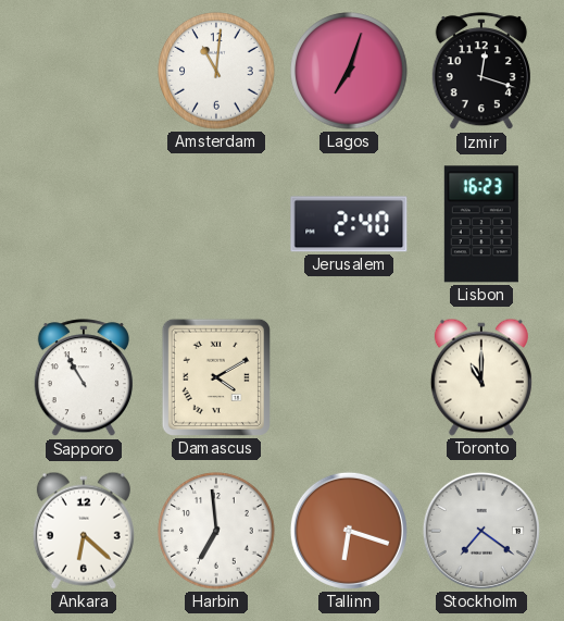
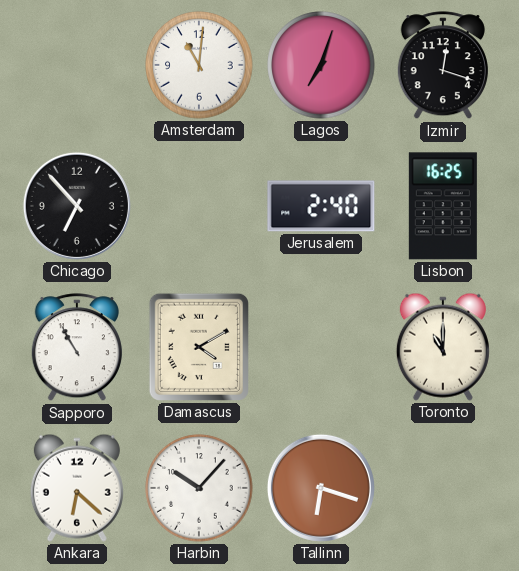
Chicago: none -> 6:53
Lisbon: 16:23 -> 16:25
Harbin: 6:59 -> 10:07
Stockholm: 7:21 -> none
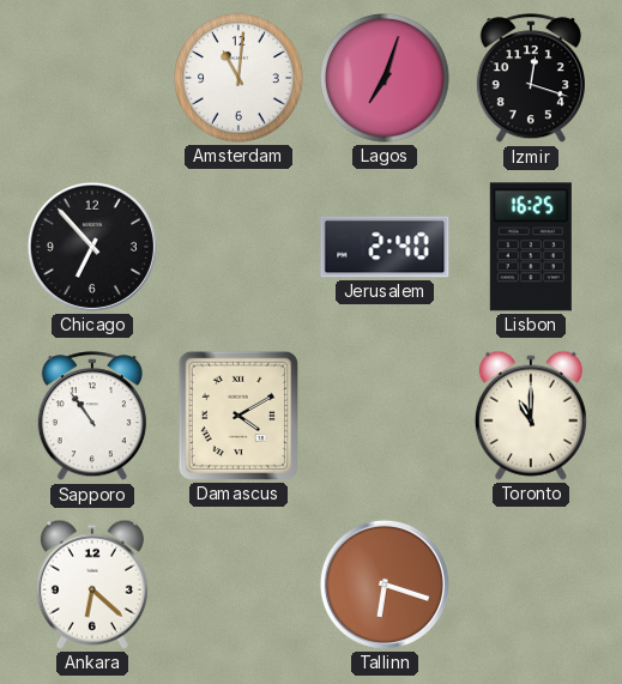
Sapporo: 10:55 -> 10:54
Harbin: 10:07 -> none
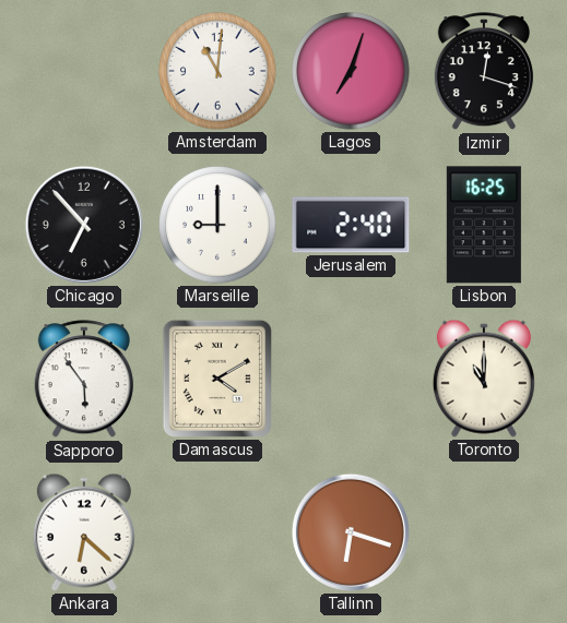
Marseille: none -> 9:00
Sapporo: 10:54 -> 5:54
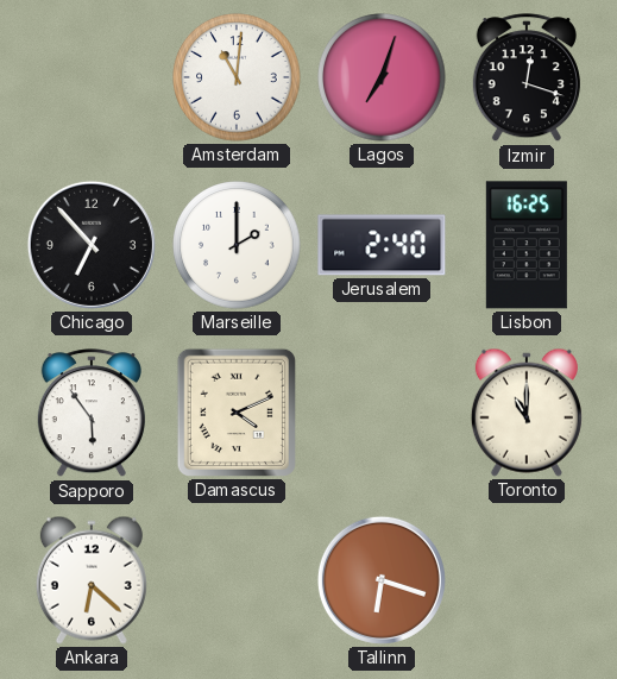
Marseille: 9:00 -> 2:00
Damascus: 4:10 -> 4:11
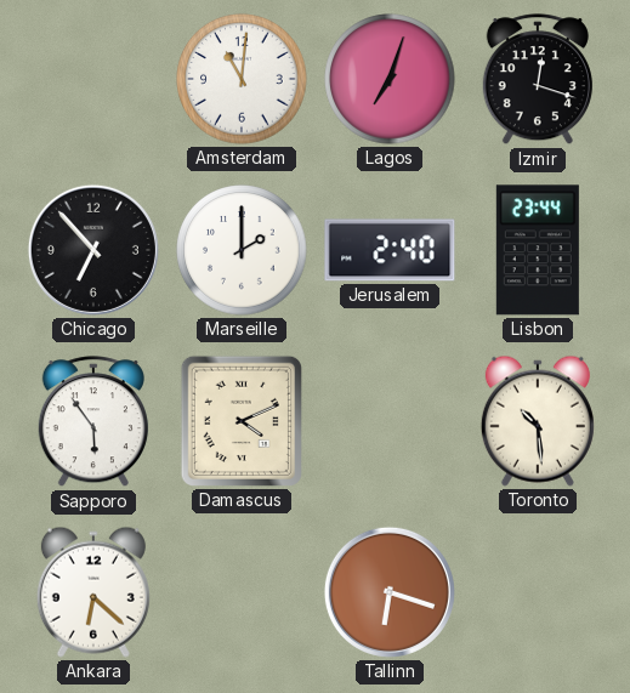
Lisbon: 16:25 -> 23:44
Toronto: 11:00 -> 10:29
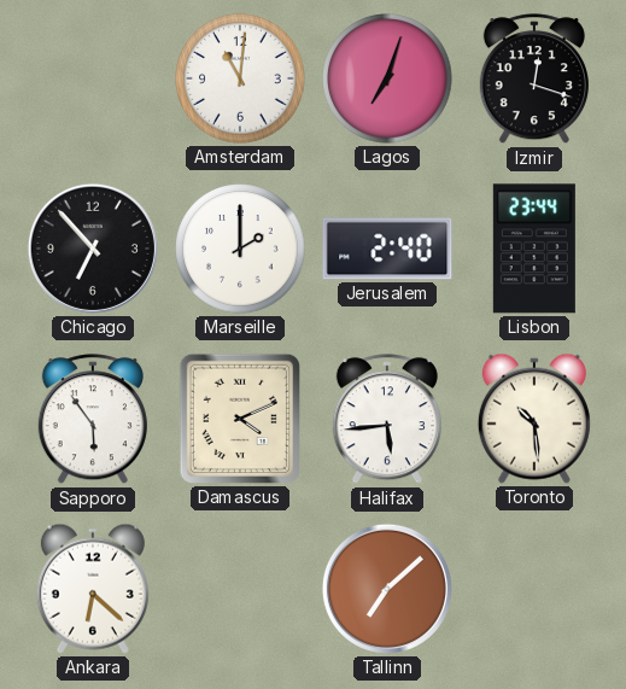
Halifax: none -> 5:44
Tallinn: 6:18 -> 7:08
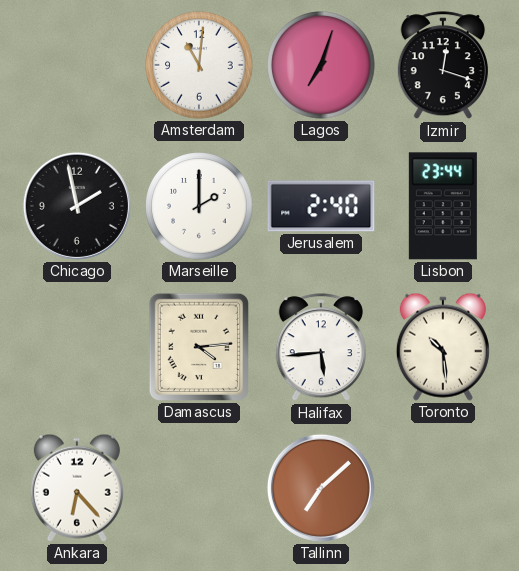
Chicago: 6:53 -> 1:58
Sapporo: 5:54 -> none
Damascus: 4:11 -> 4:14
Ankara: 6:22 -> 6:23
